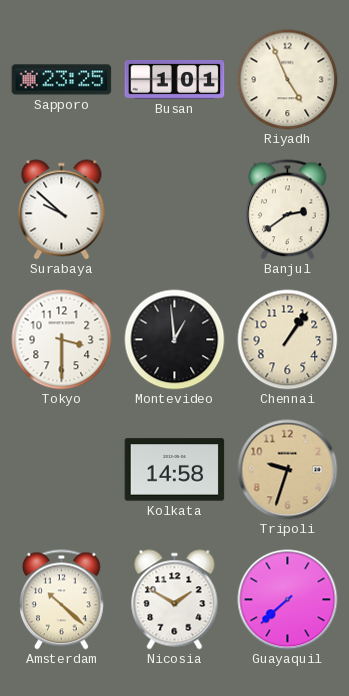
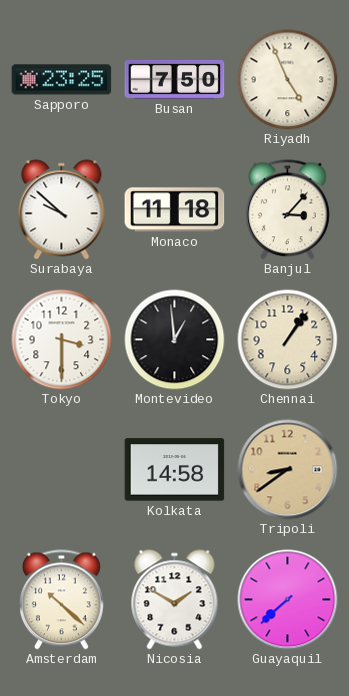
Busan: 1:01 -> 7:50
Monaco: none -> 11:18
Banjul: 2:39 -> 3:07
Tripoli: 9:33 -> 8:39
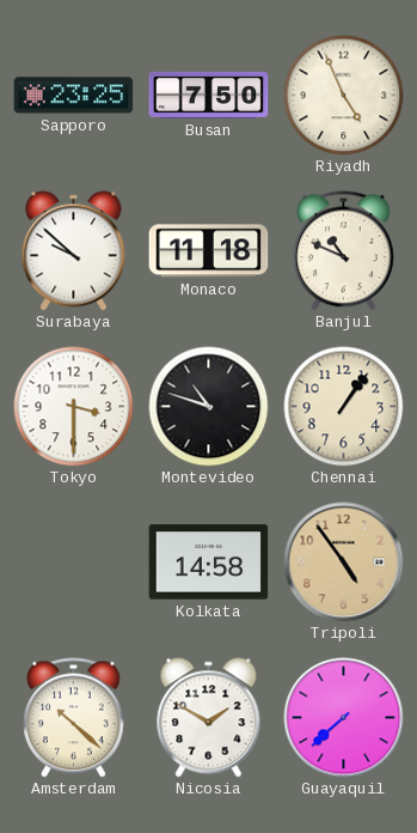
Banjul: 3:07 -> 10:49
Montevideo: 12:59 -> 10:48
Tripoli: 8:39 -> 4:54
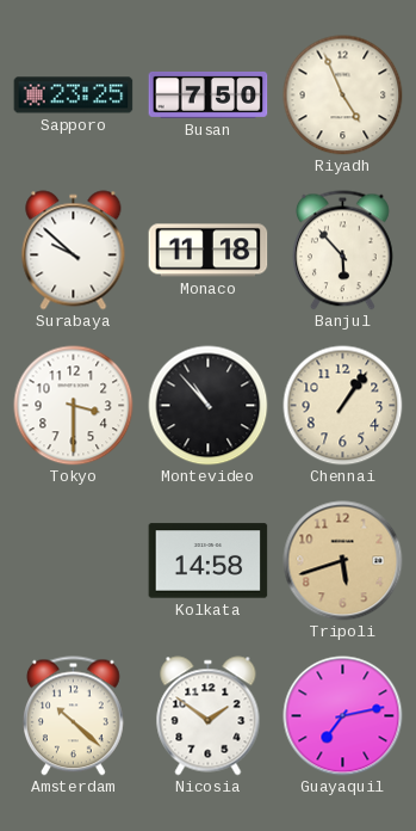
Banjul: 10:49 -> 5:53
Montevideo: 10:48 -> 10:53
Tripoli: 4:54 -> 5:42
Nicosia: 1:50 -> 1:51
Guayaquil: 7:38 -> 7:13
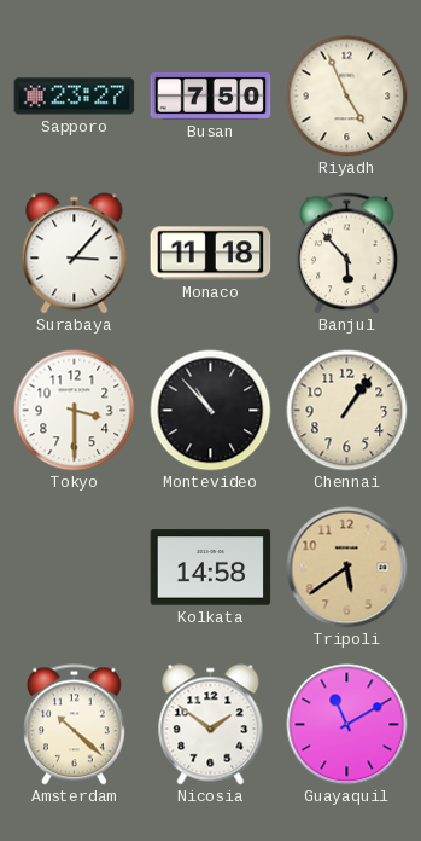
Sapporo: 23:25 -> 23:27
Surabaya: 9:52 -> 3:07
Tripoli: 5:42 -> 5:39
Guayaquil: 7:13 -> 11:10
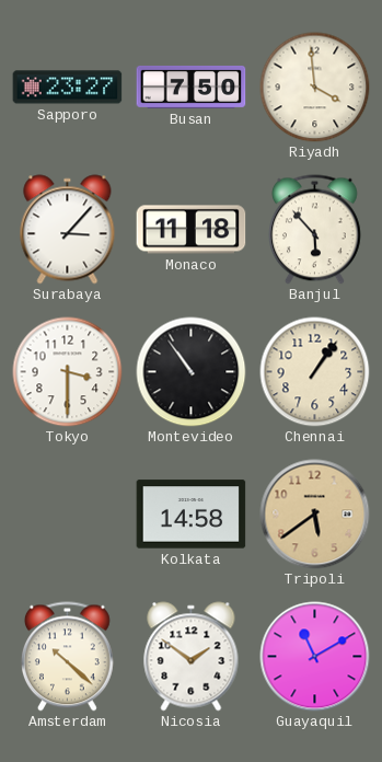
Riyadh: 4:56 -> 3:59
Montevideo: 10:53 -> 10:54
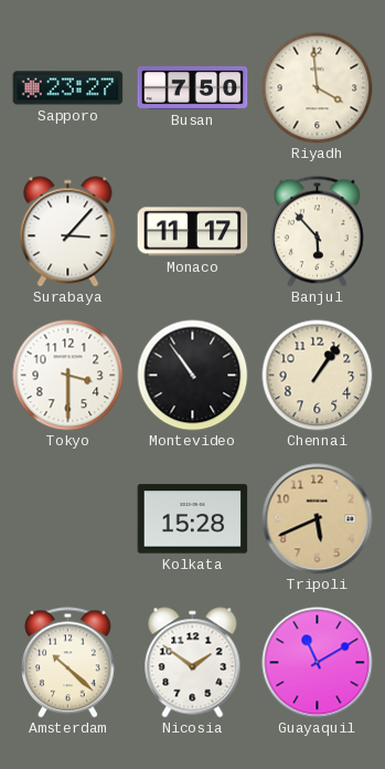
Monaco: 11:18 -> 11:17
Kolkata: 14:58 -> 15:28
Tripoli: 5:39 -> 5:41
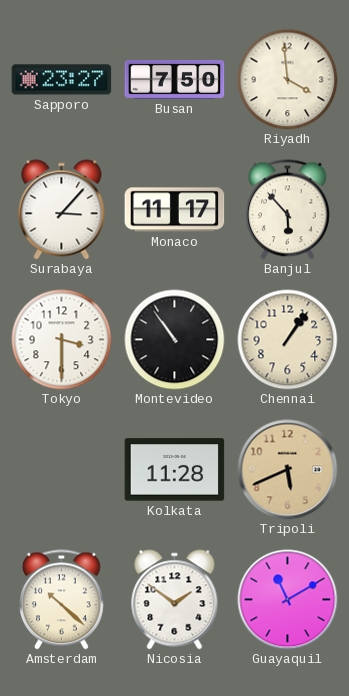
Kolkata: 15:28 -> 11:28
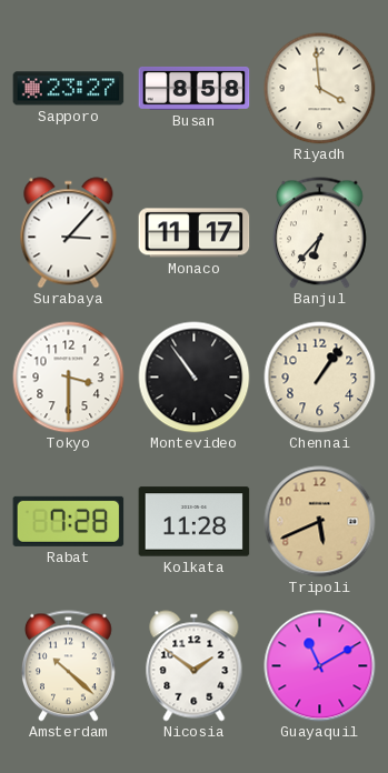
Busan: 7:50 -> 8:58
Banjul: 5:53 -> 6:37
Rabat: none -> 7:28
